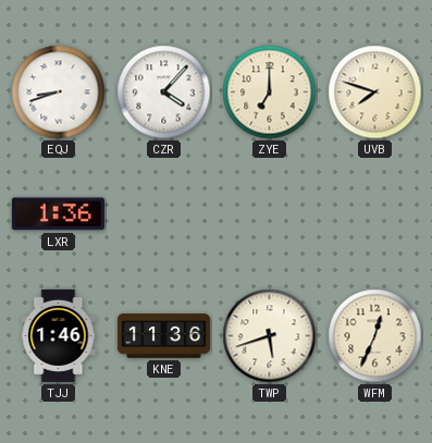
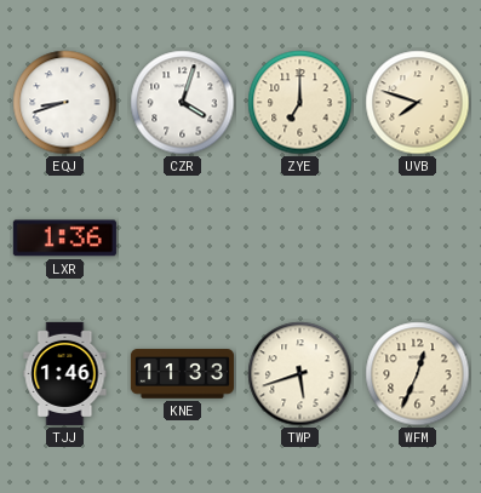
CZR: 4:07 -> 4:03
KNE: 11:36 -> 11:33
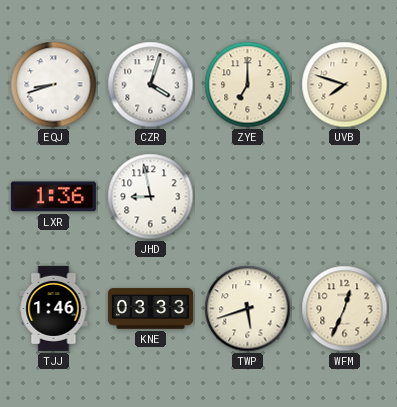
JHD: none -> 8:58
KNE: 11:33 -> 03:33
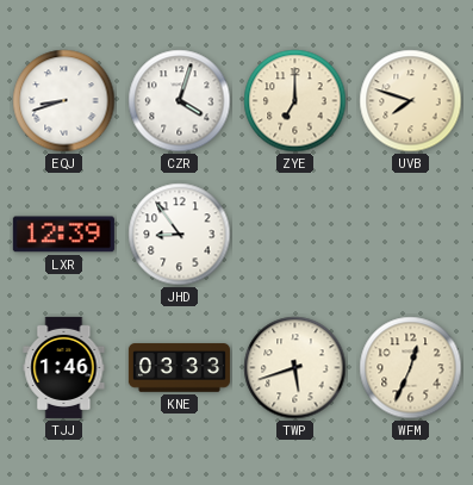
LXR: 1:36 -> 12:39
JHD: 8:58 -> 8:54
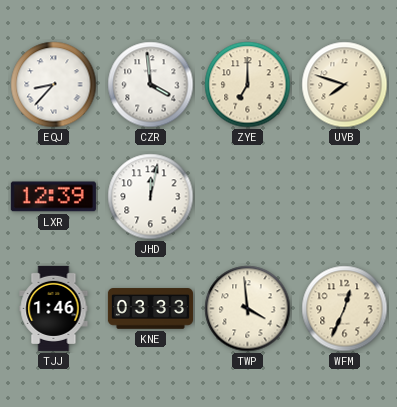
EQJ: 8:42 -> 8:37
CZR: 4:03 -> 3:59
JHD: 8:54 -> 12:02
TWP: 5:42 -> 3:59
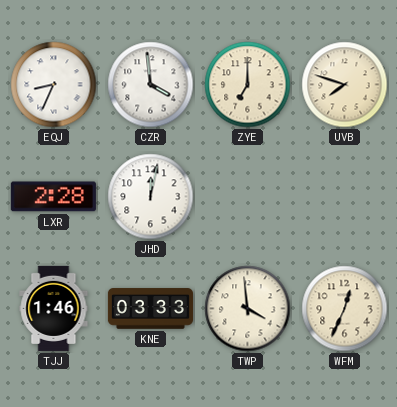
EQJ: 8:37 -> 8:34
LXR: 12:39 -> 2:28
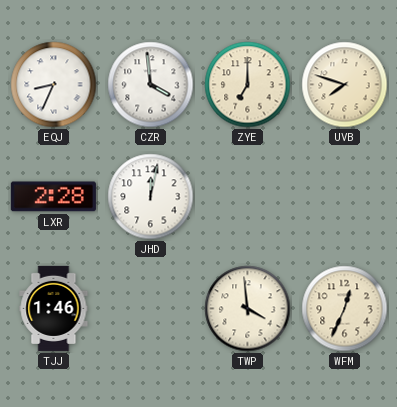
KNE: 03:33 -> none
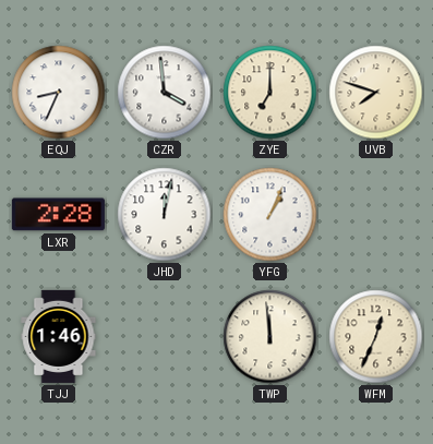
YFG: none -> 1:04
TWP: 3:59 -> 11:59
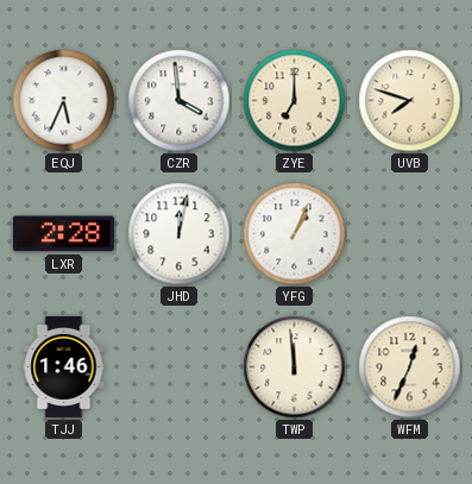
EQJ: 8:34 -> 5:34
